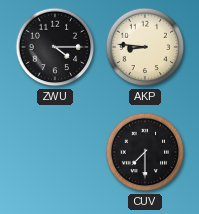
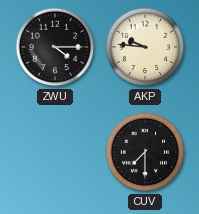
AKP: 8:46 -> 9:46
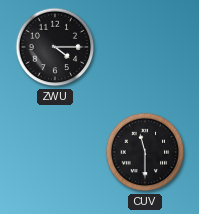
AKP: 9:46 -> none
CUV: 7:30 -> 11:30
